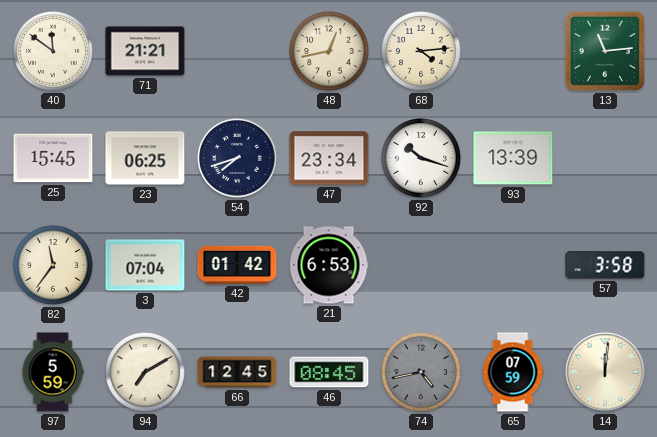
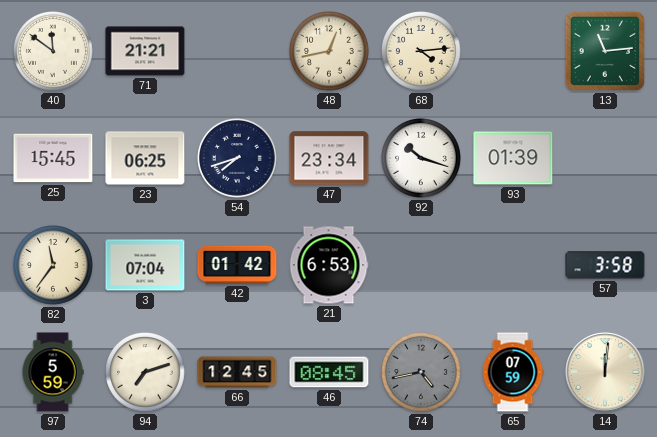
93: 13:39 -> 01:39
94: 7:10 -> 7:12
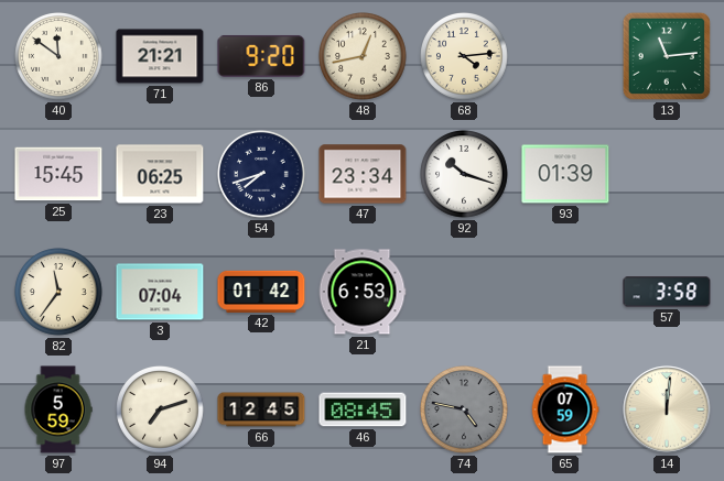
86: none -> 9:20
74: 4:43 -> 4:47
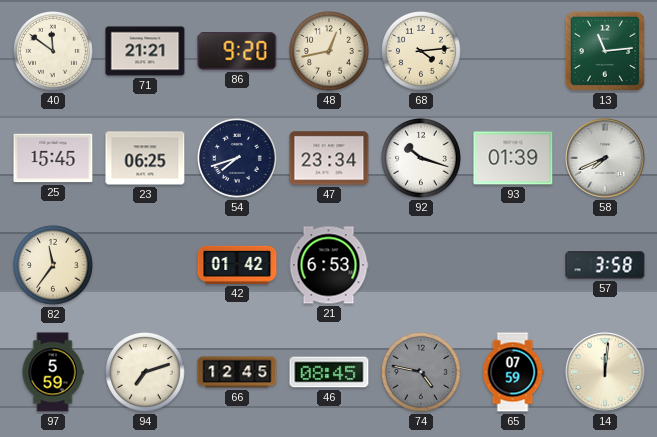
58: none -> 7:41
3: 07:04 -> none
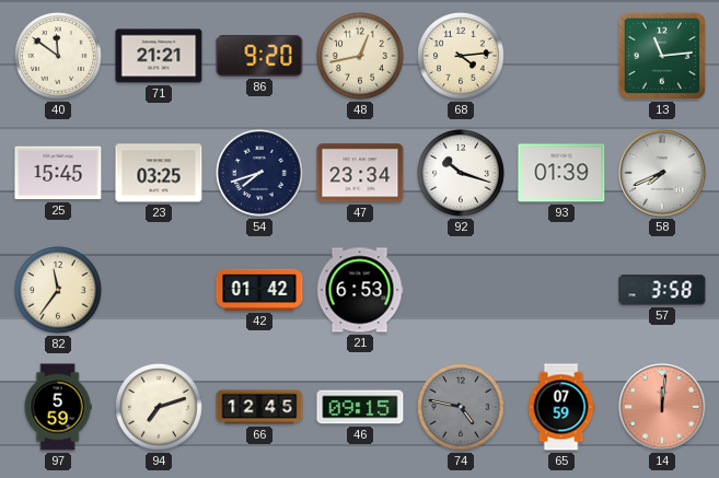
23: 06:25 -> 03:25
46: 08:45 -> 09:15
14 dial: cream -> salmon
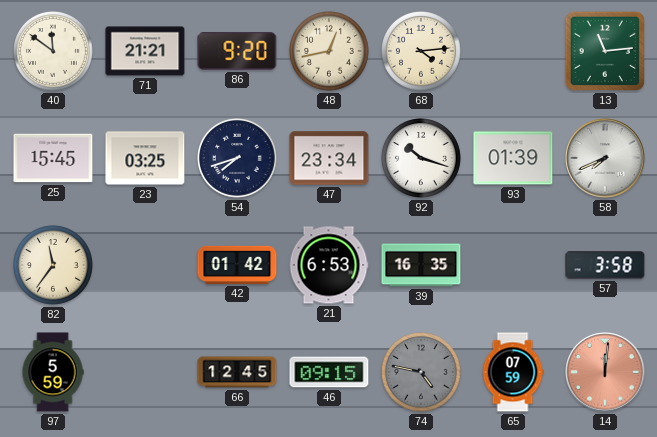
39: none -> 16:35
94: 7:12 -> none
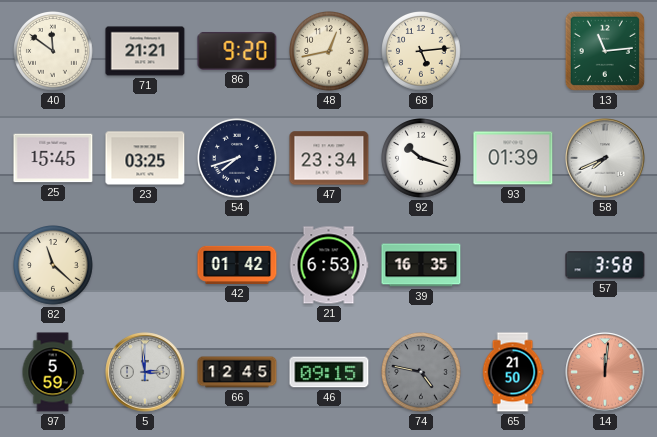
68: 4:14 -> 5:14
82: 11:36 -> 11:22
5: none -> 2:59
65: 07:59 -> 21:50
